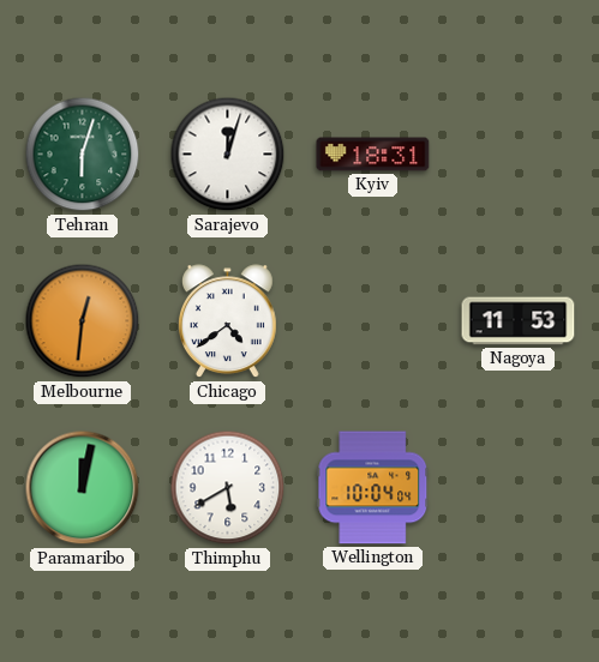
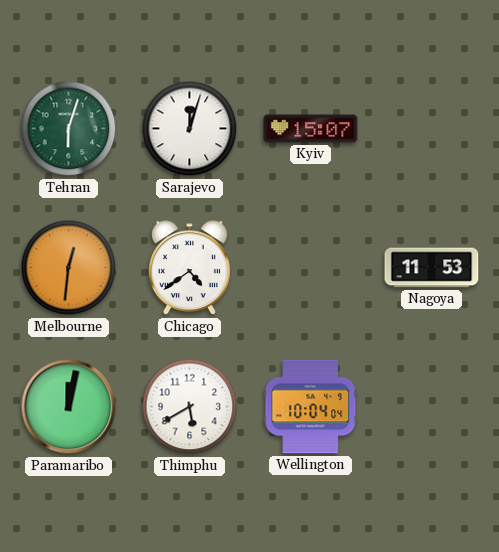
Kyiv: 18:31 -> 15:07
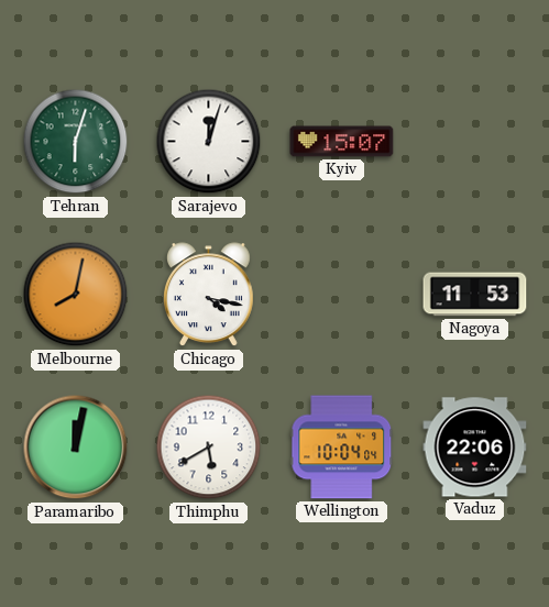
Melbourne: 12:31 -> 8:02
Chicago: 4:39 -> 4:17
Vaduz: none -> 22:06
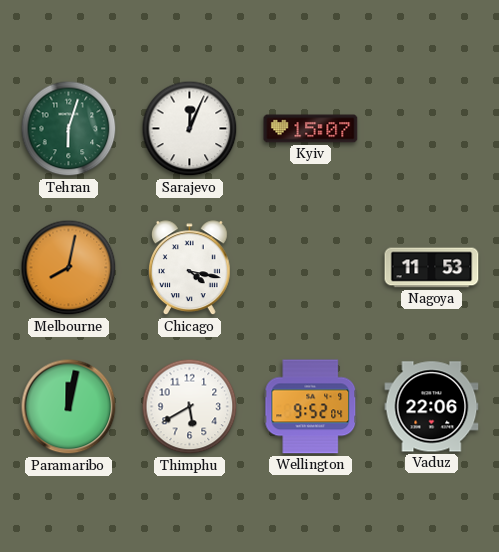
Sarajevo: 12:03 -> 12:04
Wellington: 10:04 -> 9:52
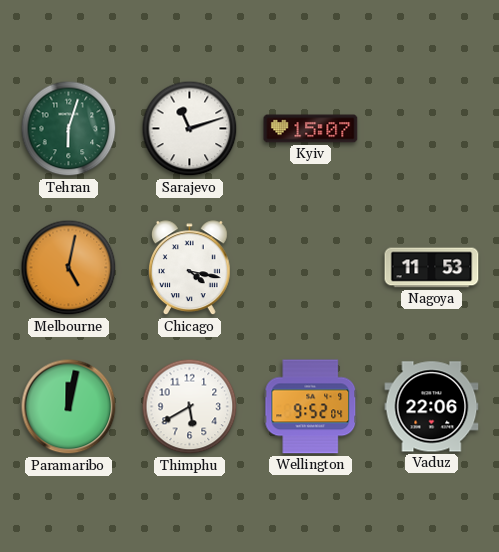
Sarajevo: 12:04 -> 11:12
Melbourne: 8:02 -> 5:02
